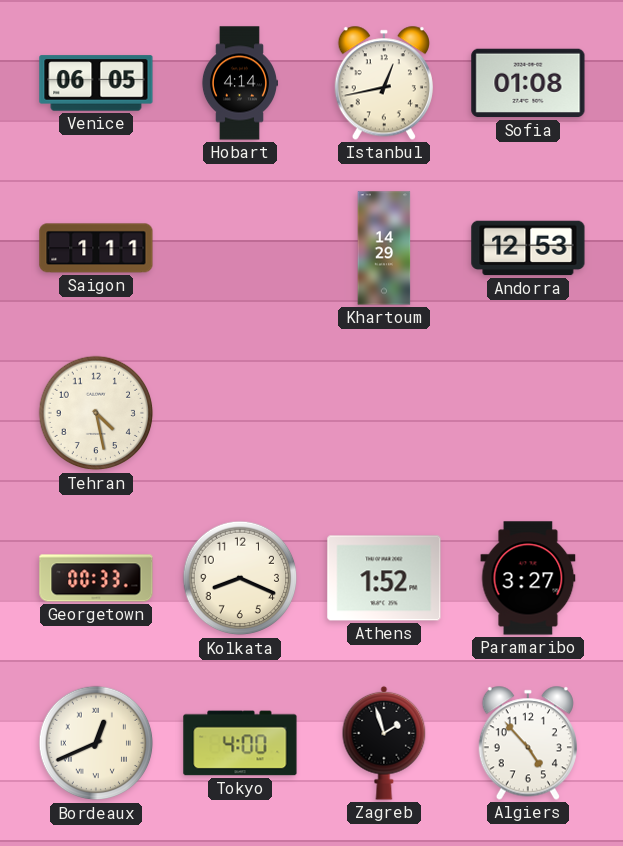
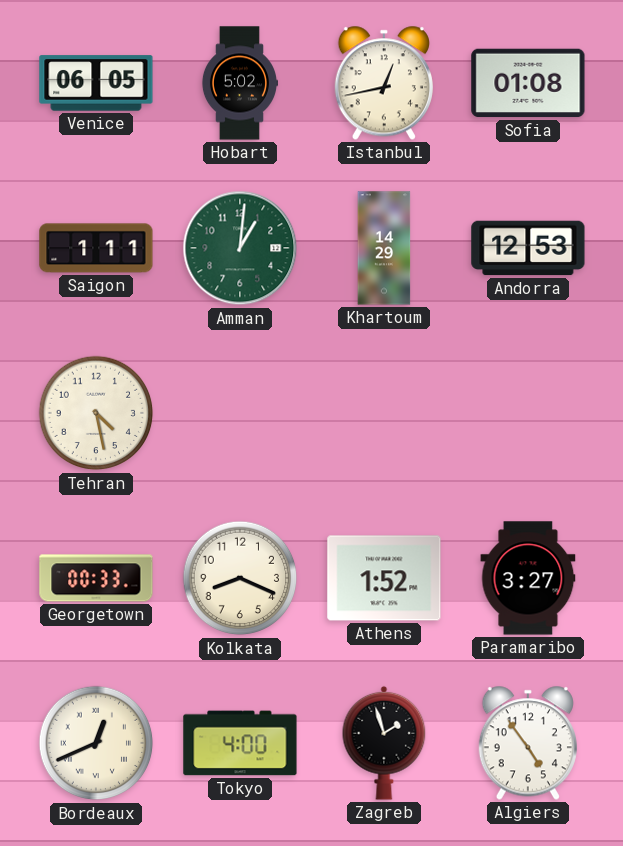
Hobart: 4:14 -> 5:02
Amman: none -> 1:01
Algiers: 4:53 -> 4:54
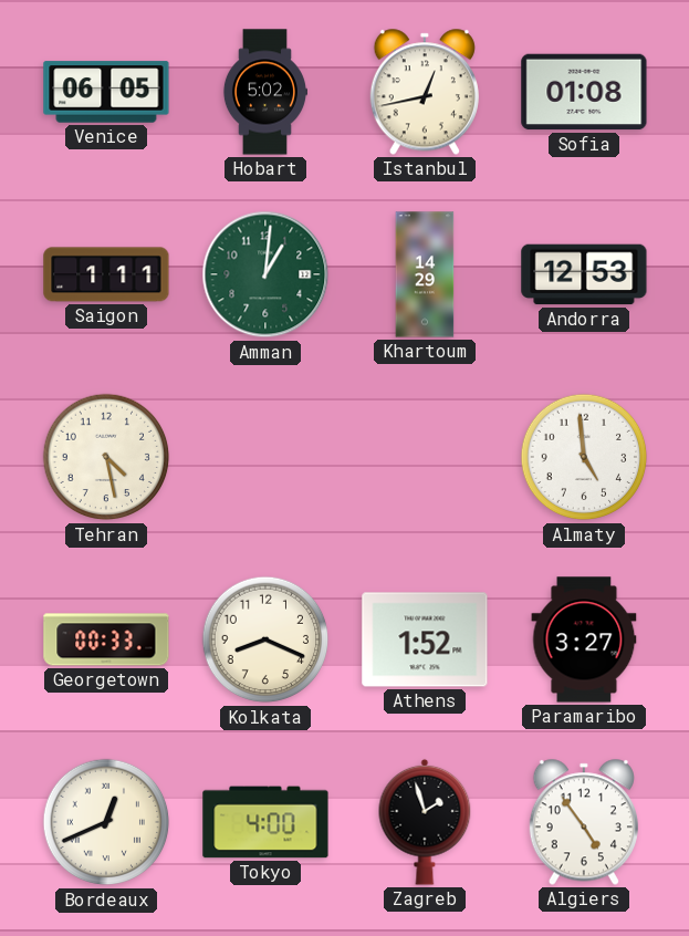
Almaty: none -> 4:59
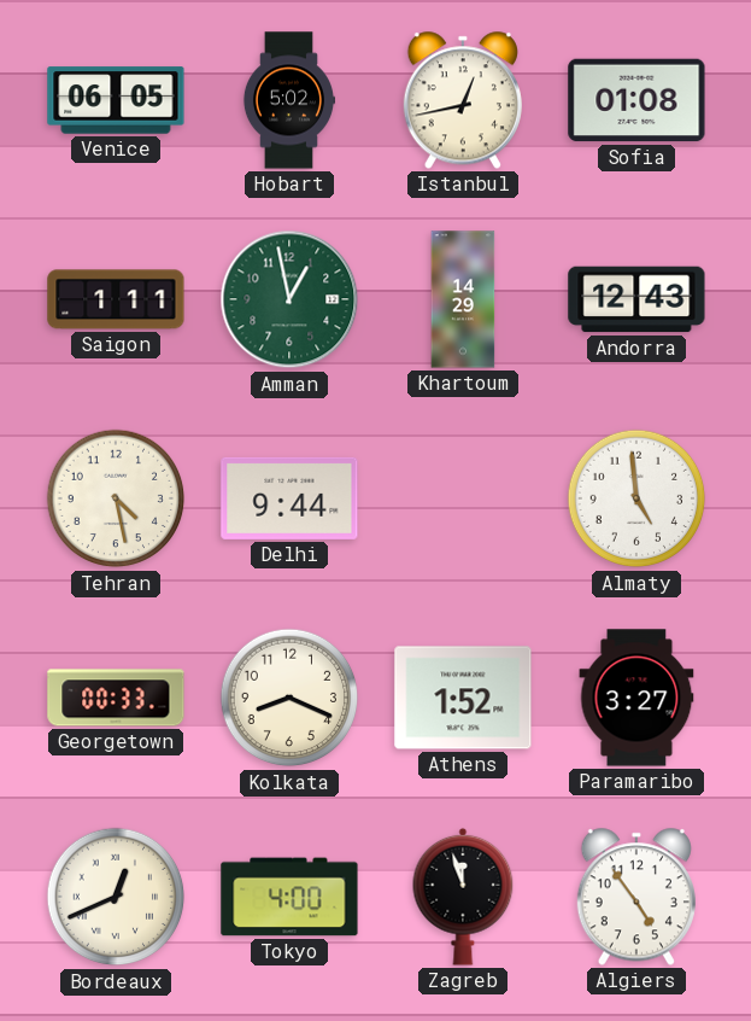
Amman: 1:01 -> 12:58
Andorra: 12:53 -> 12:43
Delhi: none -> 9:44
Zagreb: 1:57 -> 11:57
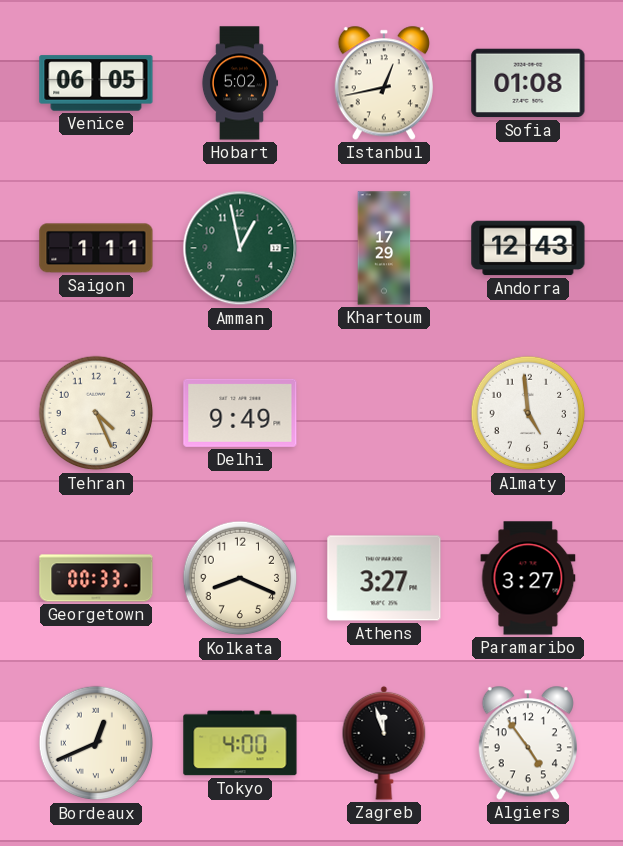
Khartoum: 14:29 -> 17:29
Tehran: 4:28 -> 4:26
Delhi: 9:44 -> 9:49
Athens: 1:52 -> 3:27
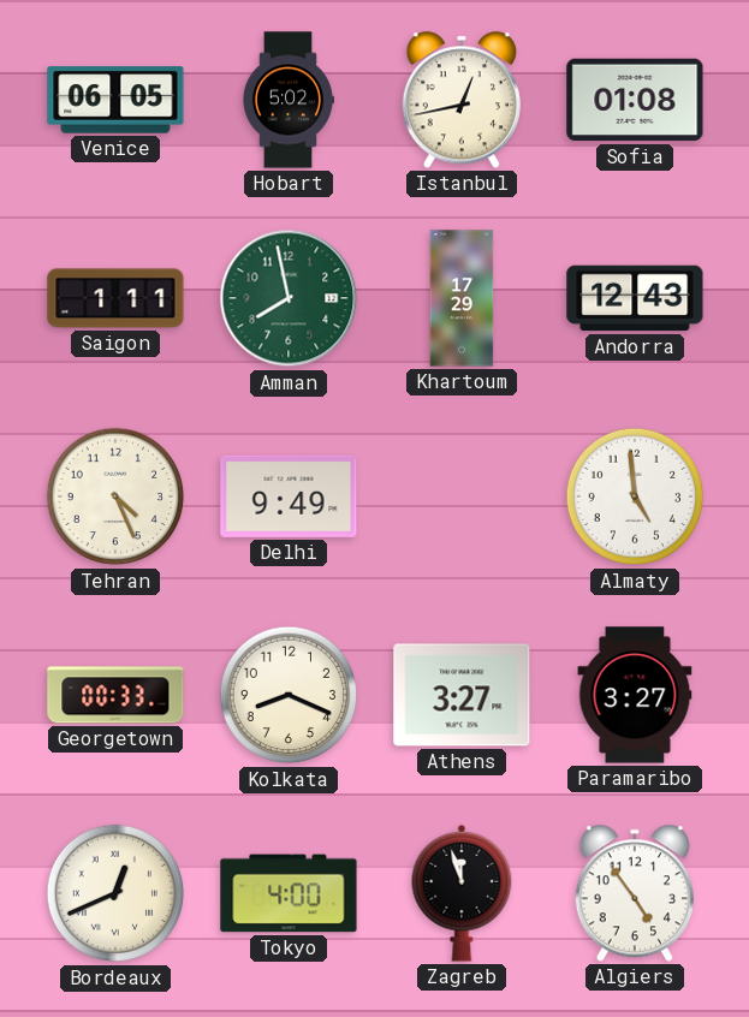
Amman: 12:58 -> 7:58
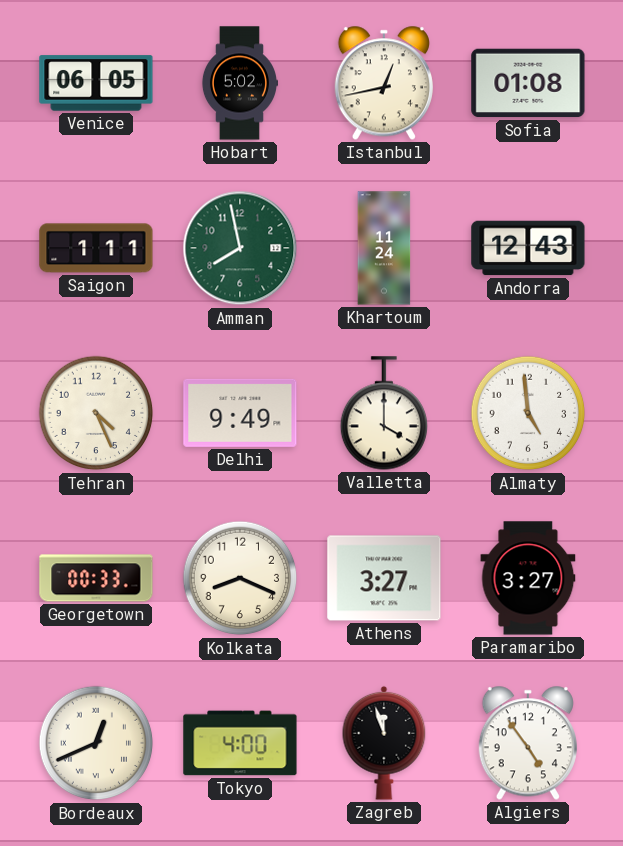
Khartoum: 17:29 -> 11:24
Valletta: none -> 4:00
